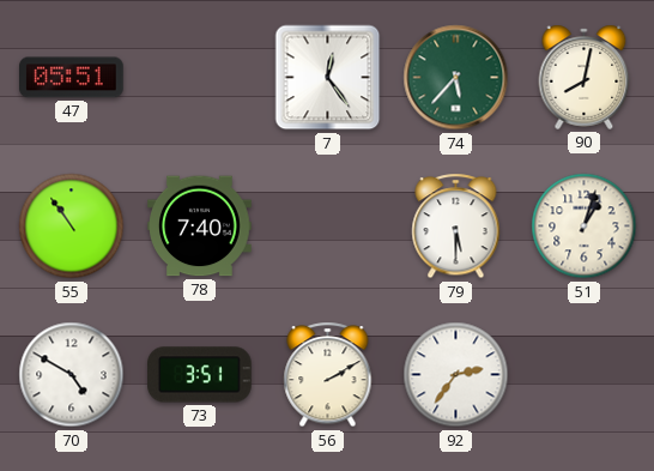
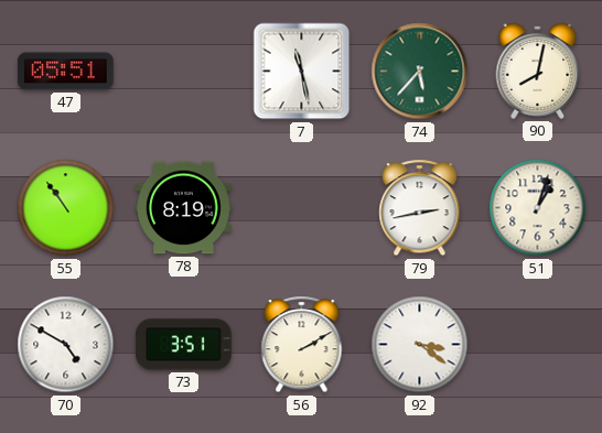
7: 12:24 -> 11:28
78: 7:40 -> 8:19
79: 5:30 -> 2:43
92: 2:36 -> 3:21
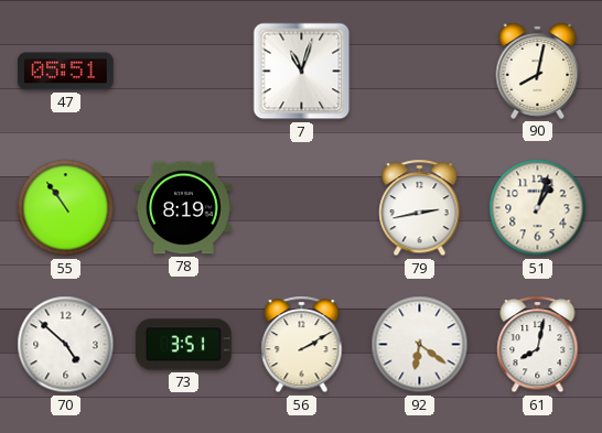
7: 11:28 -> 11:03
74: 5:37 -> none
70: 4:50 -> 4:52
92: 3:21 -> 6:21
61: none -> 8:02
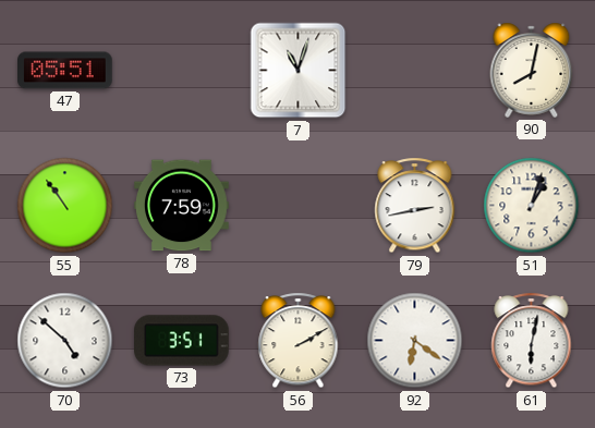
78: 8:19 -> 7:59
61: 8:02 -> 6:02
